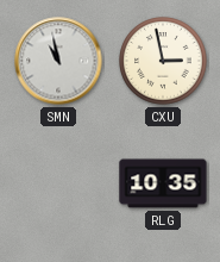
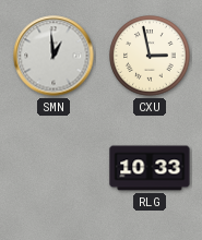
SMN: 10:58 -> 12:59
RLG: 10:35 -> 10:33
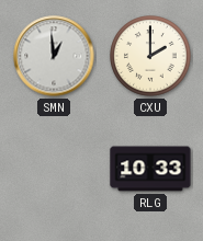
CXU: 2:58 -> 2:00
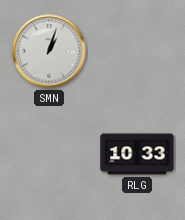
SMN: 12:59 -> 1:03
CXU: 2:00 -> none
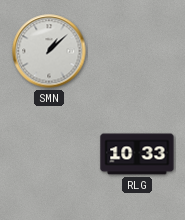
SMN: 1:03 -> 1:08
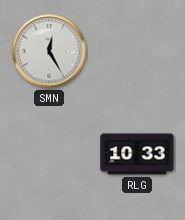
SMN: 1:08 -> 12:25
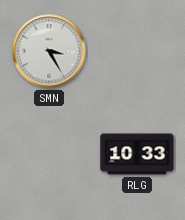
SMN: 12:25 -> 3:25
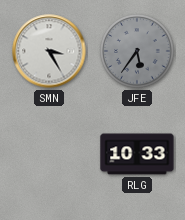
JFE: none -> 5:36
